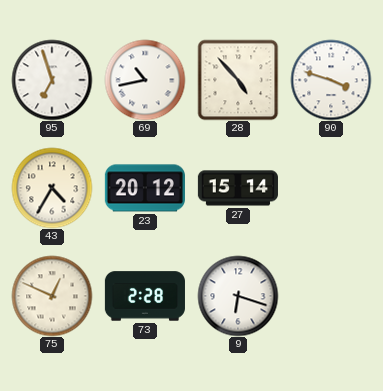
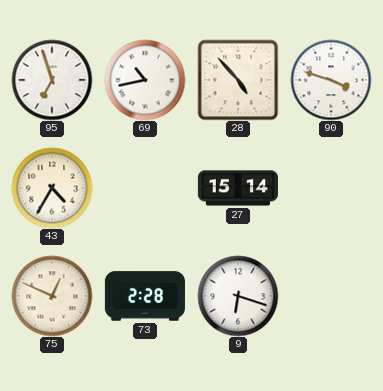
23: 20:12 -> none
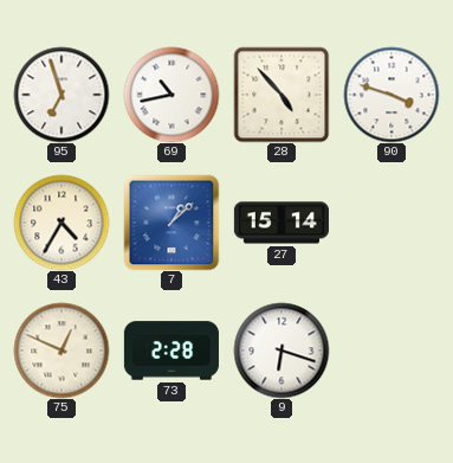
7: none -> 1:08
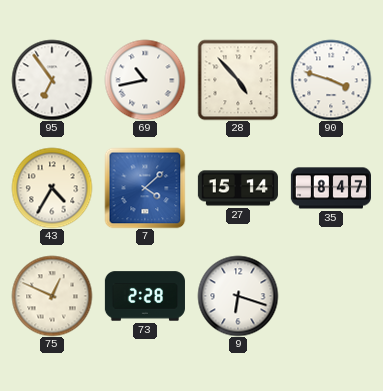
95: 6:57 -> 6:54
7: 1:08 -> 4:08
35: none -> 8:47
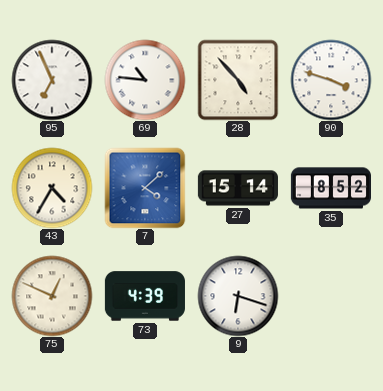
95: 6:54 -> 6:56
69: 10:43 -> 10:46
35: 8:47 -> 8:52
73: 2:28 -> 4:39
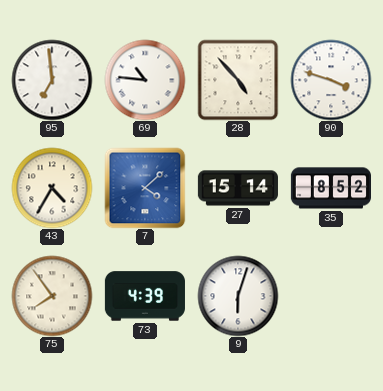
95: 6:56 -> 6:59
75: 12:49 -> 7:54
9: 6:18 -> 6:03
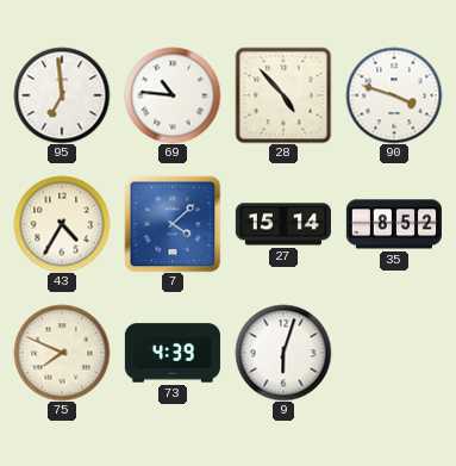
75: 7:54 -> 7:49
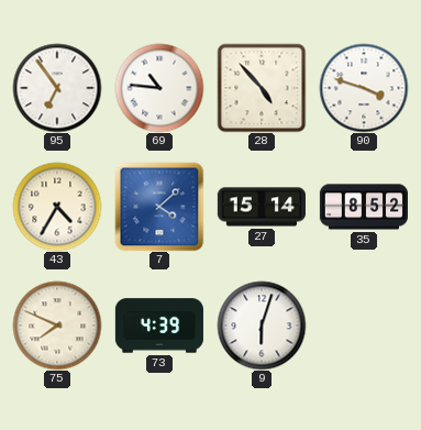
95: 6:59 -> 6:54
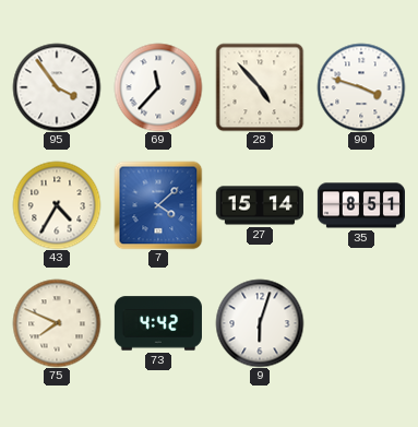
95: 6:54 -> 3:54
69: 10:46 -> 11:37
35: 8:52 -> 8:51
73: 4:39 -> 4:42
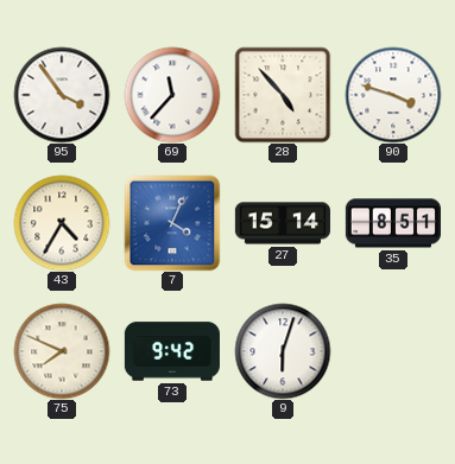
7: 4:08 -> 4:04
73: 4:42 -> 9:42
